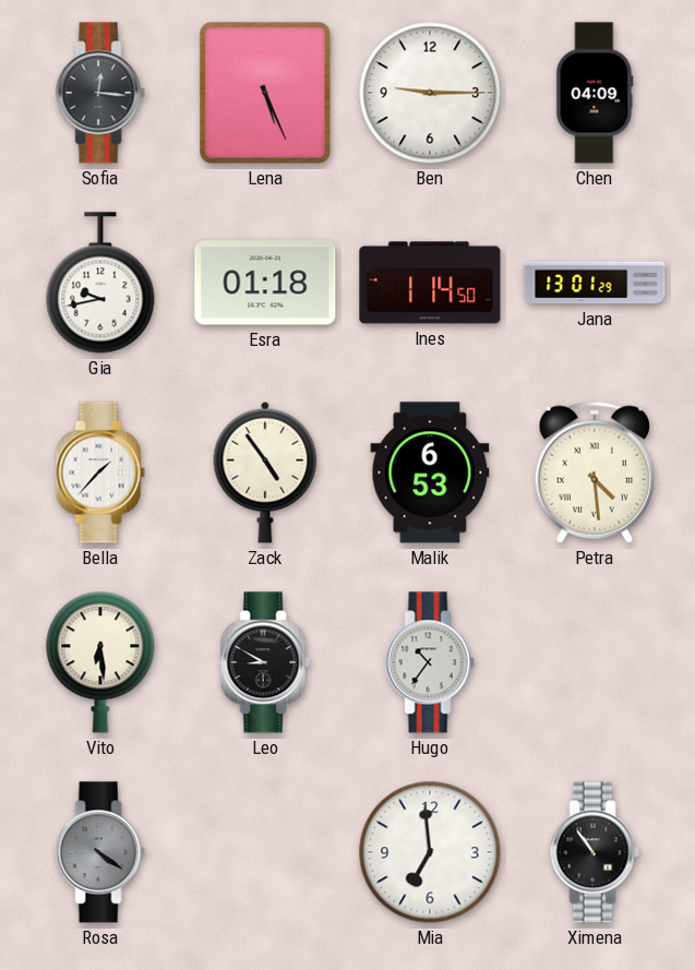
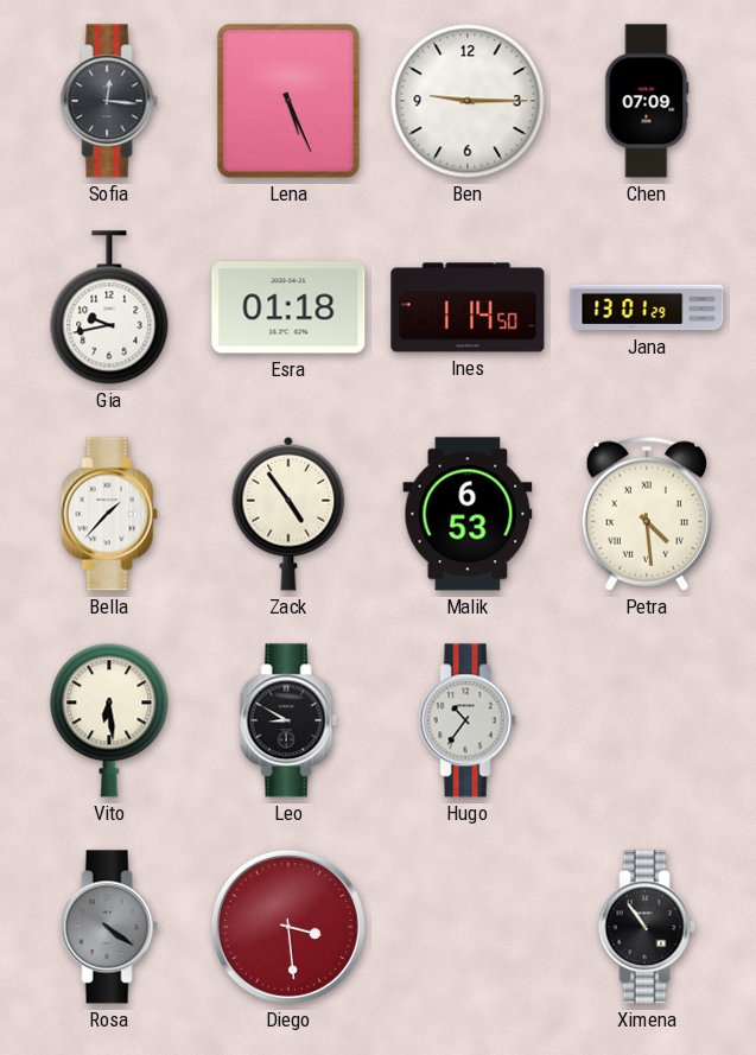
Chen: 04:09 -> 07:09
Diego: none -> 3:29
Mia: 6:59 -> none
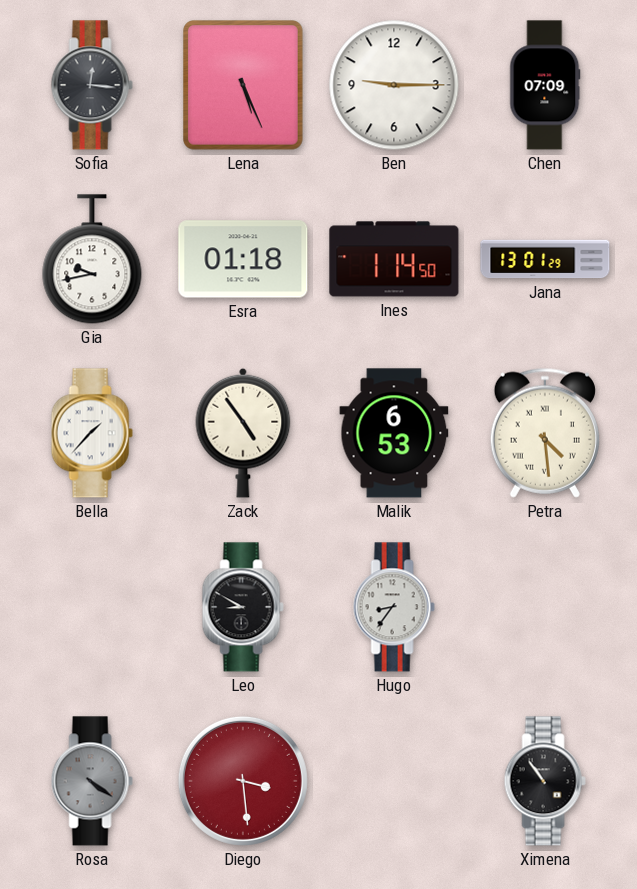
Vito: 6:29 -> none
Hugo: 10:36 -> 8:36
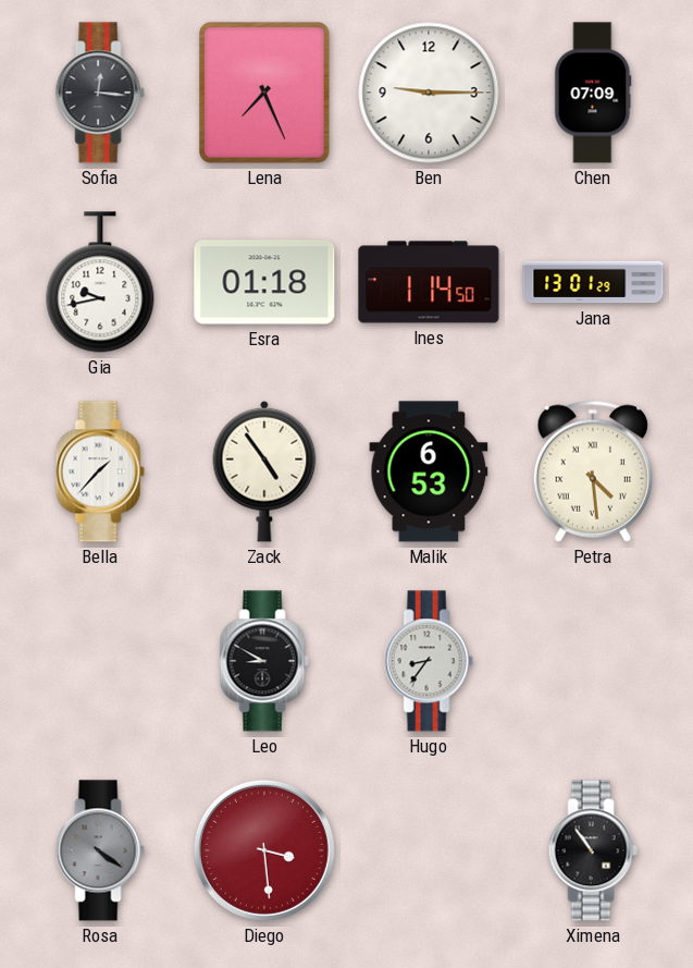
Lena: 5:26 -> 7:26
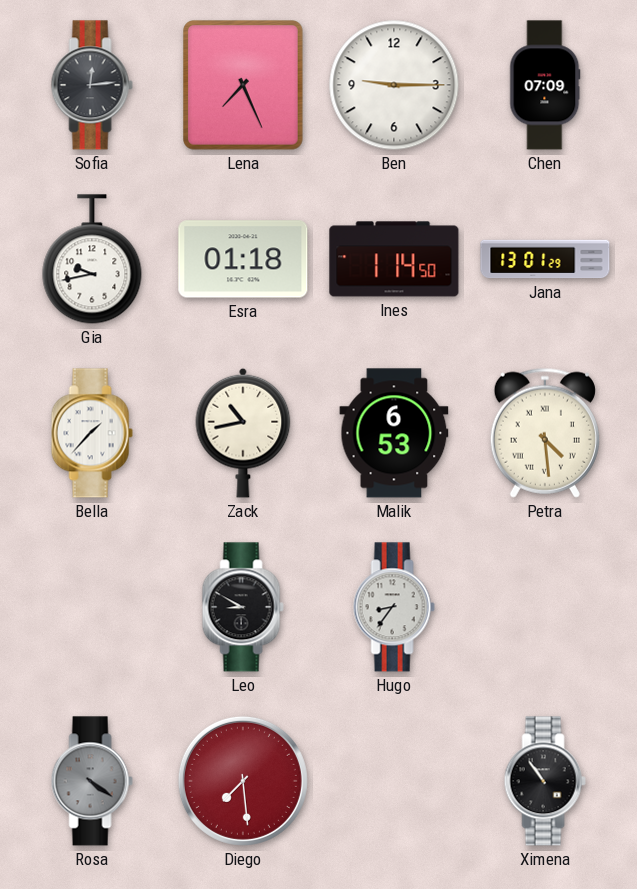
Sofia: 12:16 -> 12:14
Zack: 4:54 -> 10:43
Diego: 3:29 -> 7:29
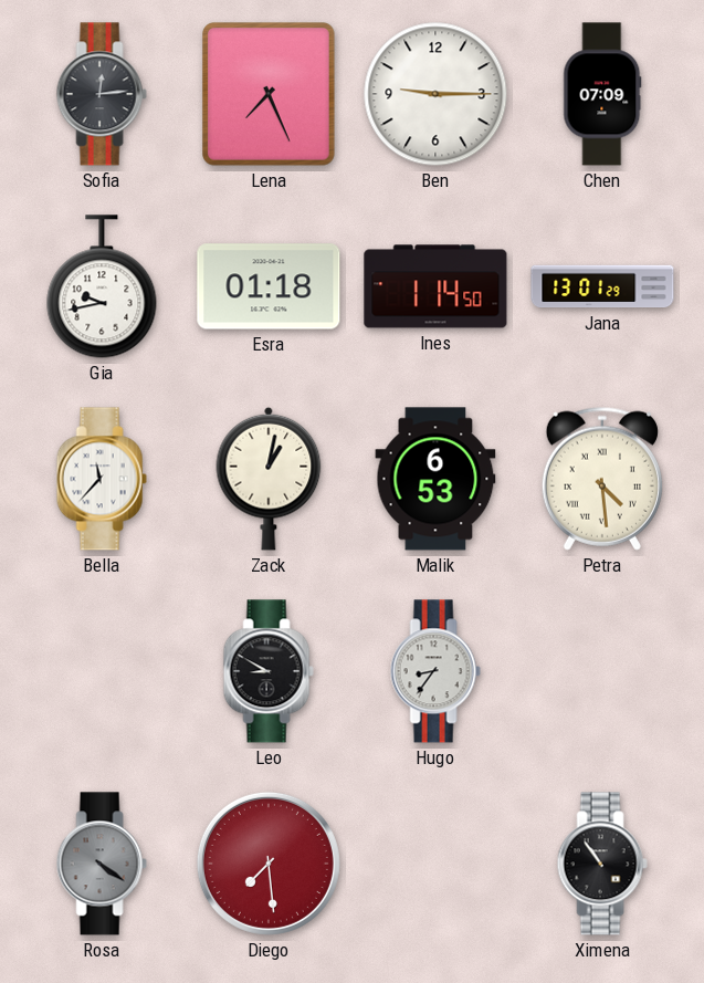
Bella: 1:37 -> 11:37
Zack: 10:43 -> 1:02
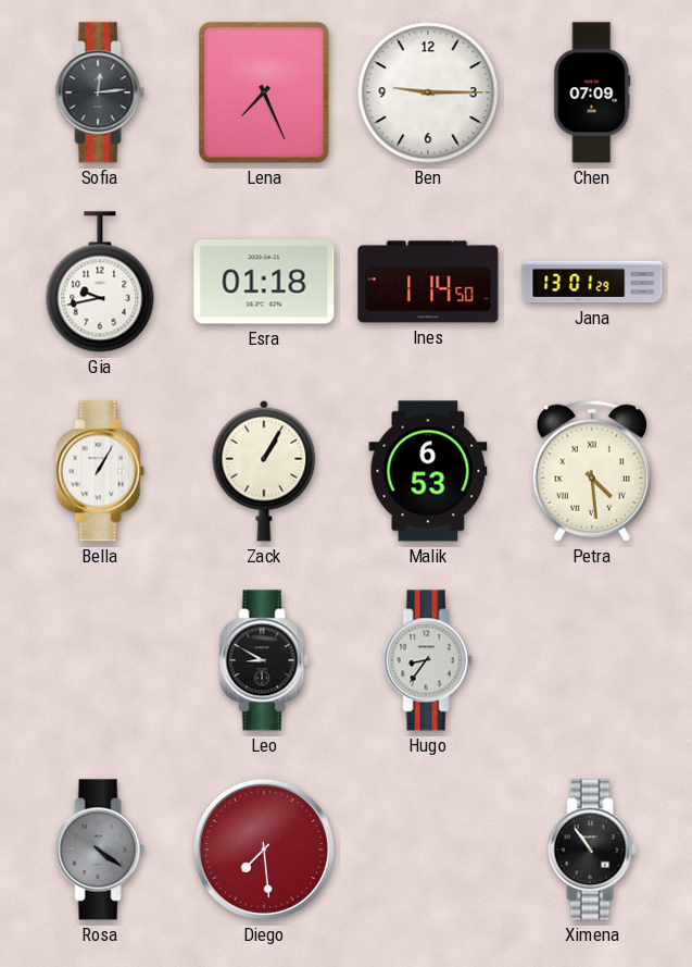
Bella: 11:37 -> 1:05
Zack: 1:02 -> 1:05
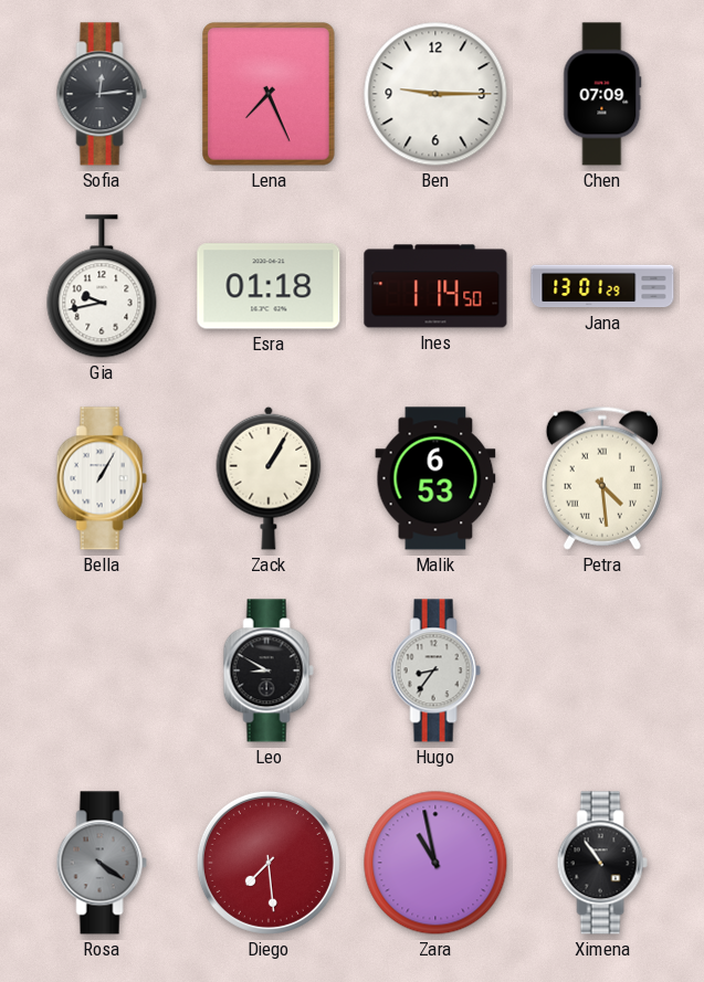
Zara: none -> 10:58
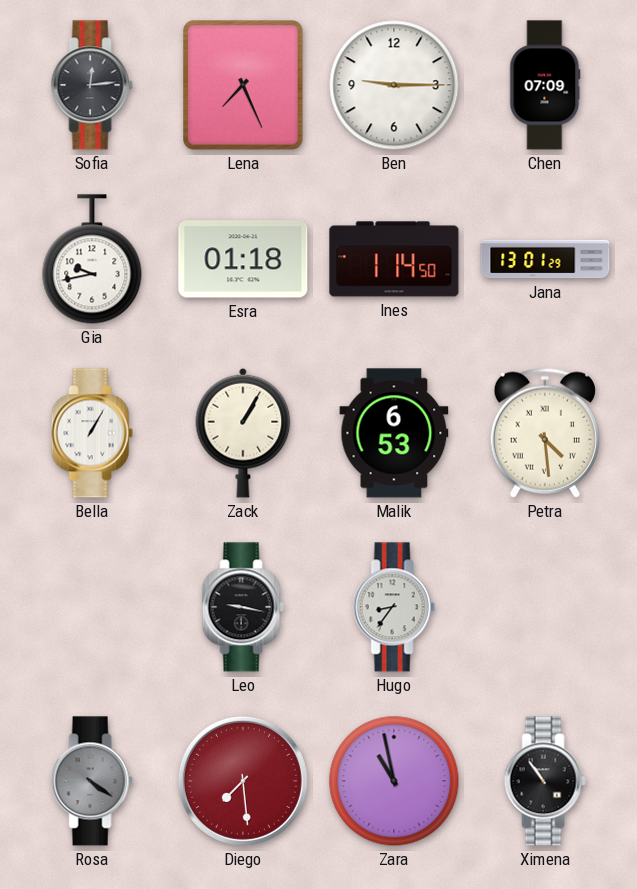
Leo: 8:50 -> 9:17
